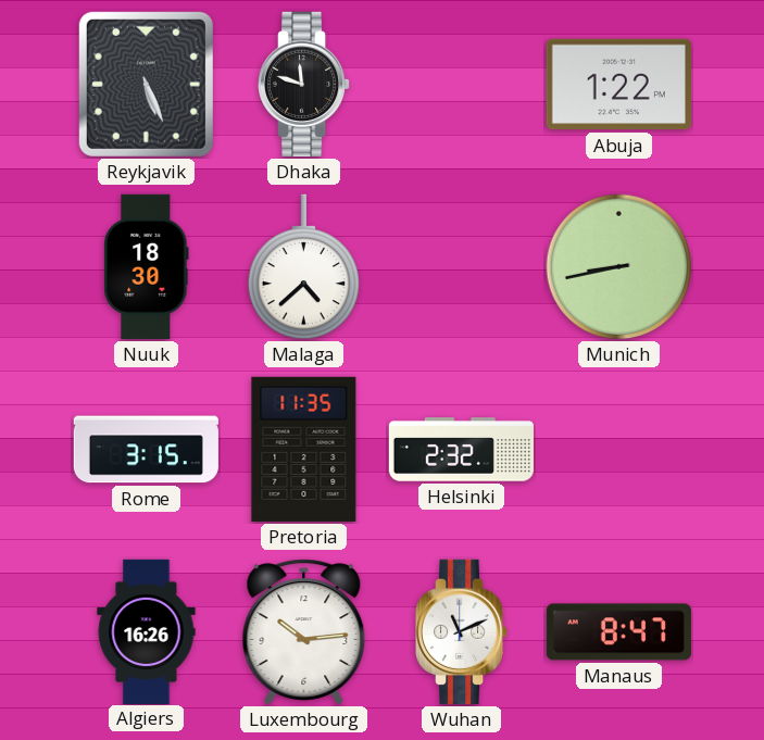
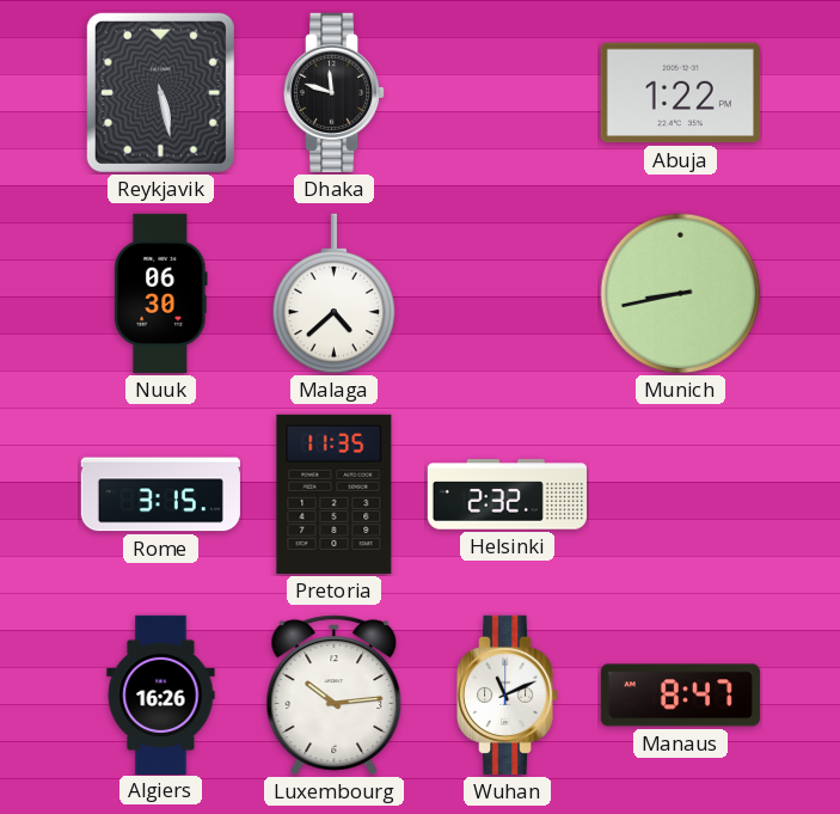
Reykjavik: 5:26 -> 5:28
Nuuk: 18:30 -> 06:30
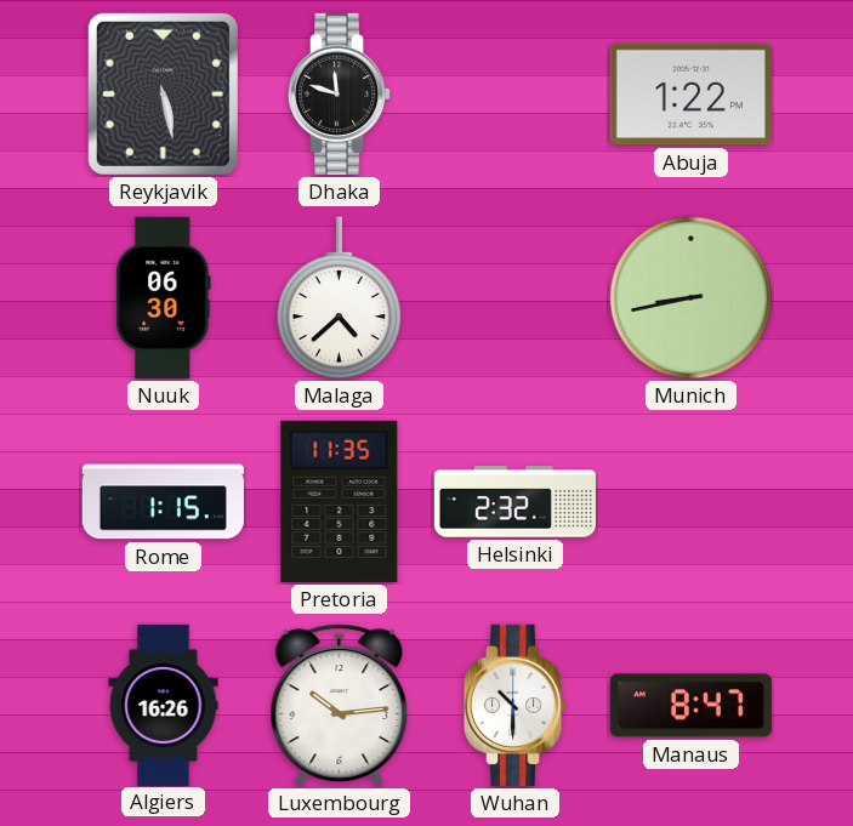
Rome: 3:15 -> 1:15
Wuhan: 11:11 -> 10:30
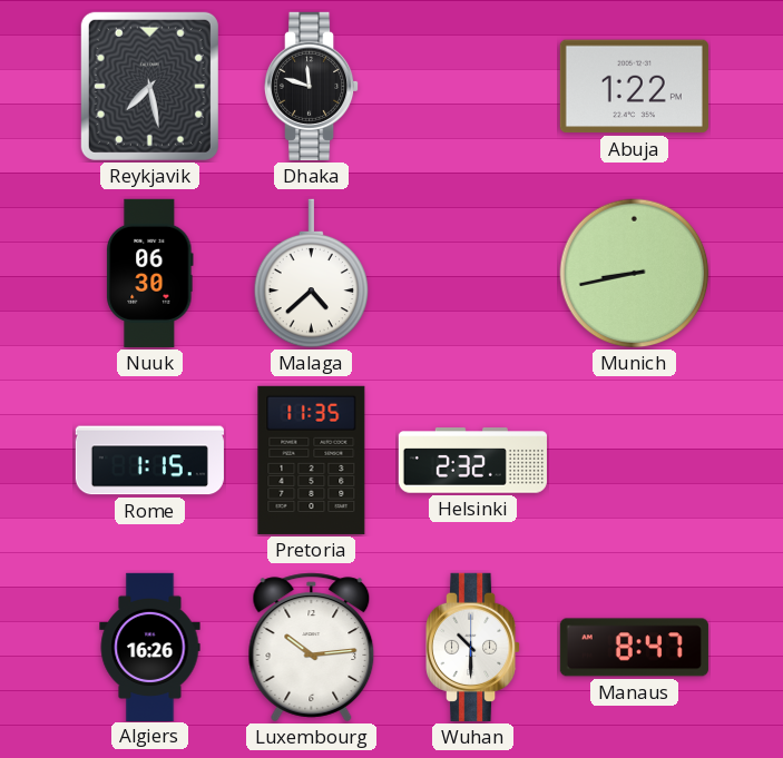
Reykjavik: 5:28 -> 7:28
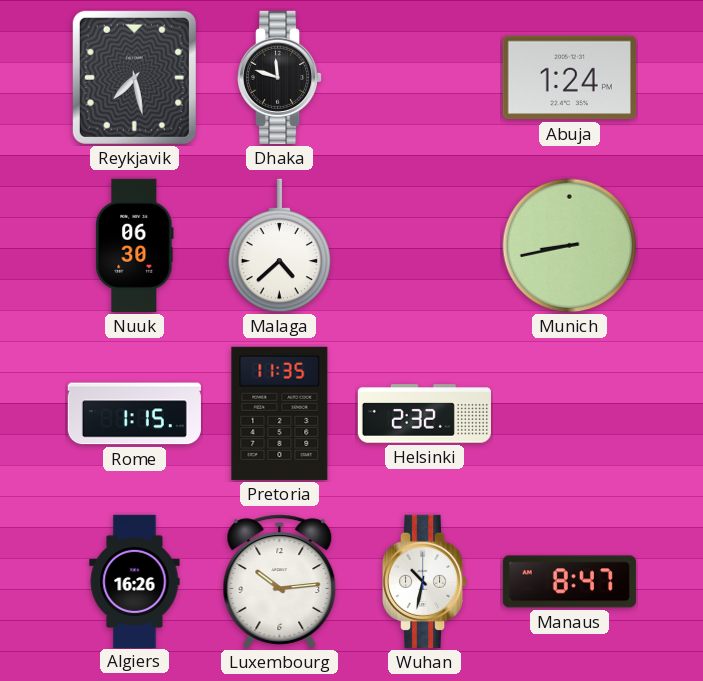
Abuja: 1:22 -> 1:24
Wuhan: 10:30 -> 10:32
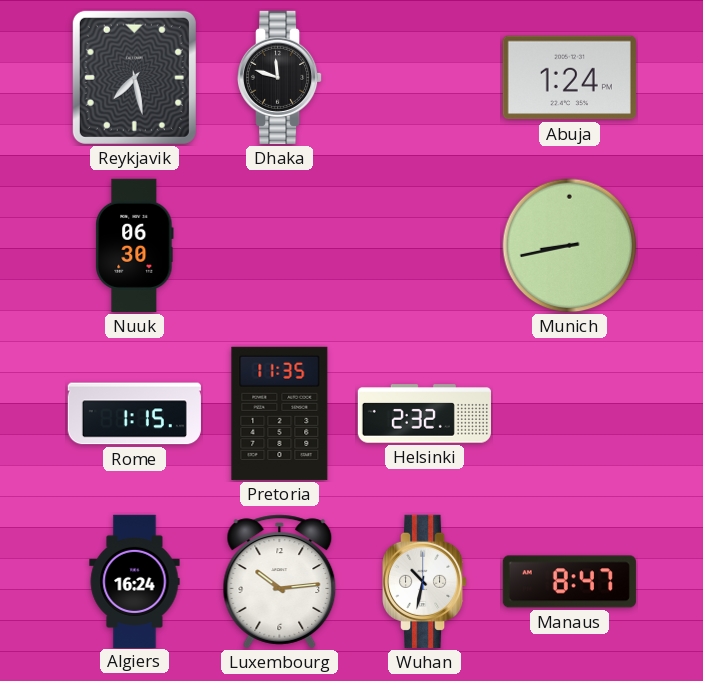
Malaga: 4:38 -> none
Algiers: 16:26 -> 16:24
